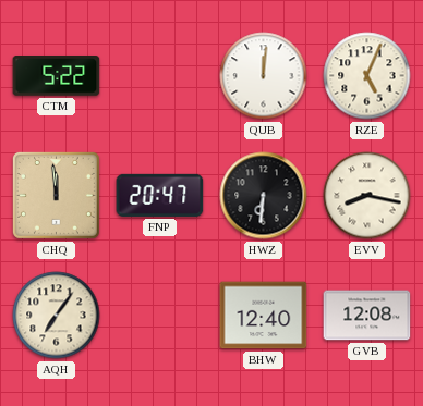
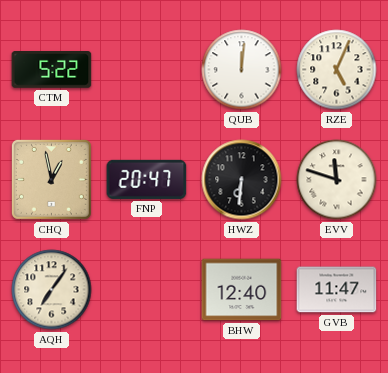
CHQ: 11:59 -> 12:58
EVV: 8:17 -> 11:48
GVB: 12:08 -> 11:47
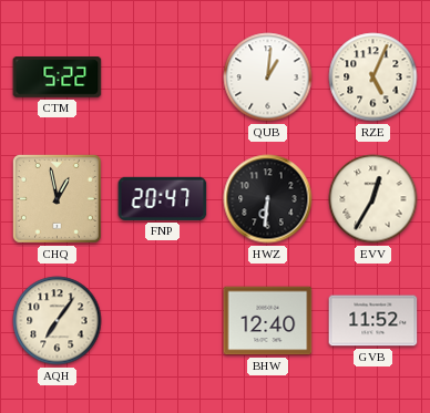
QUB: 12:01 -> 1:01
EVV: 11:48 -> 12:35
GVB: 11:47 -> 11:52
